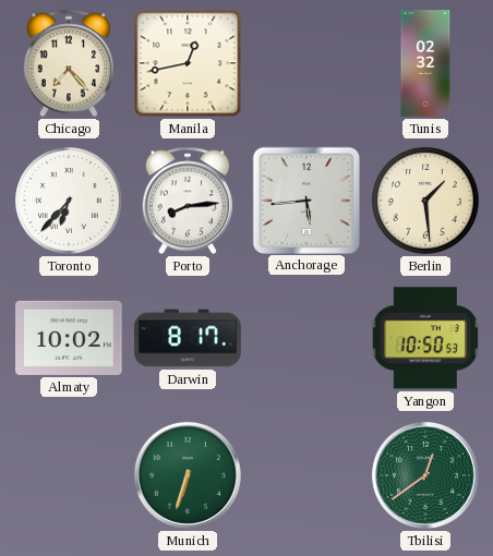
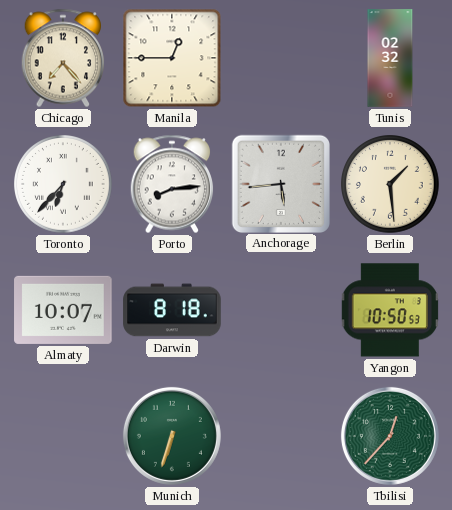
Manila: 12:43 -> 12:45
Almaty: 10:02 -> 10:07
Darwin: 8:17 -> 8:18
Tbilisi: 12:39 -> 12:37
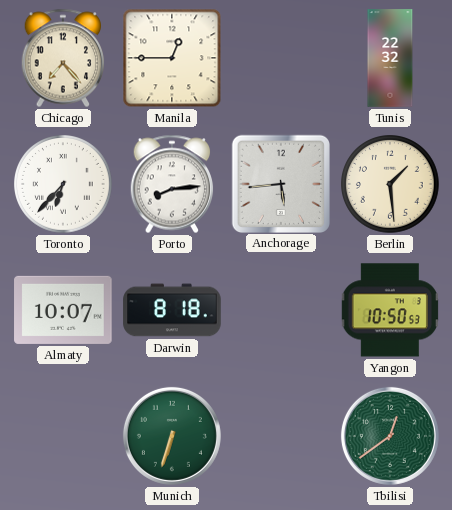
Tunis: 02:32 -> 22:32
Tbilisi: 12:37 -> 12:39
